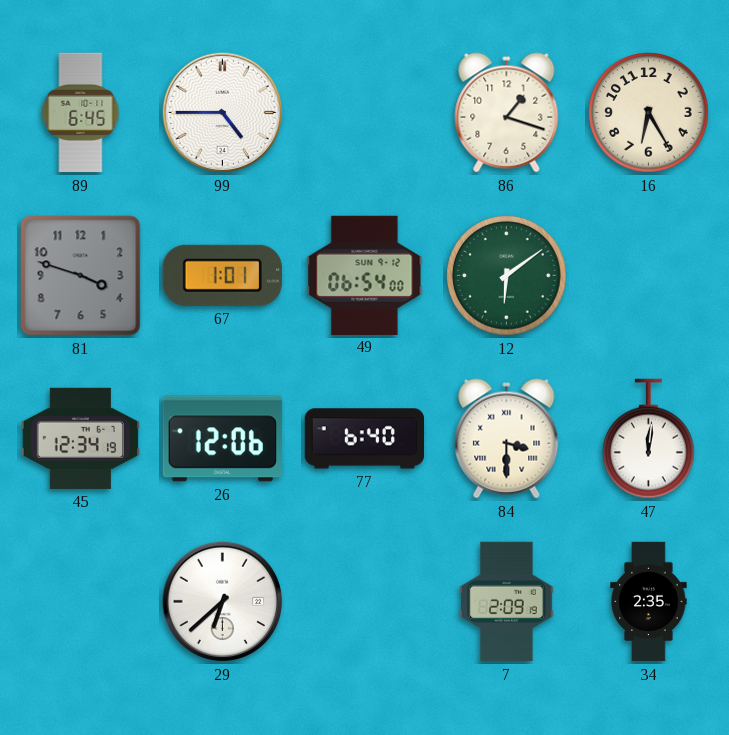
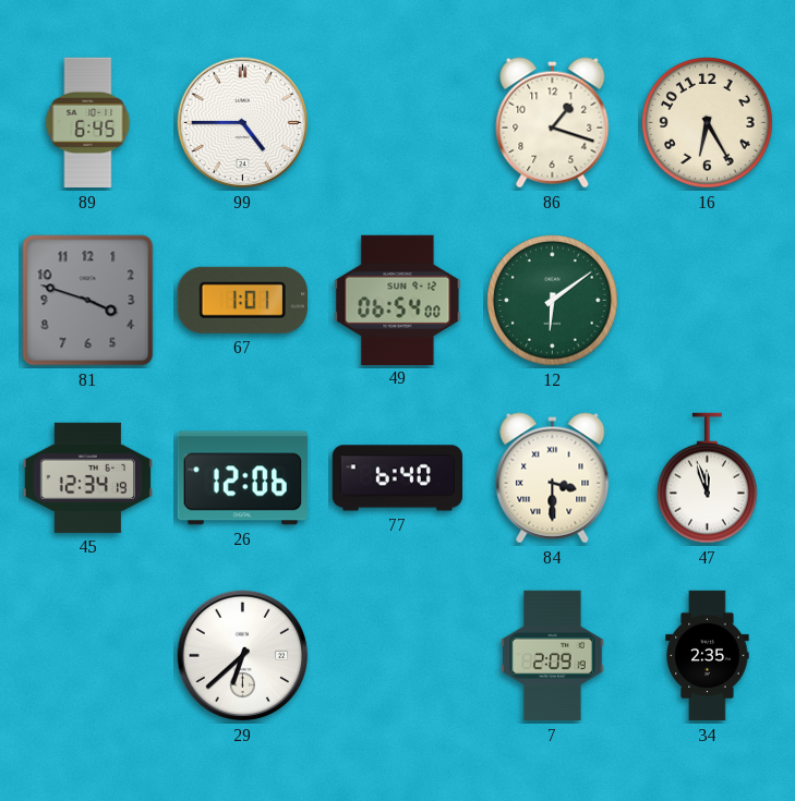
47: 12:01 -> 11:57
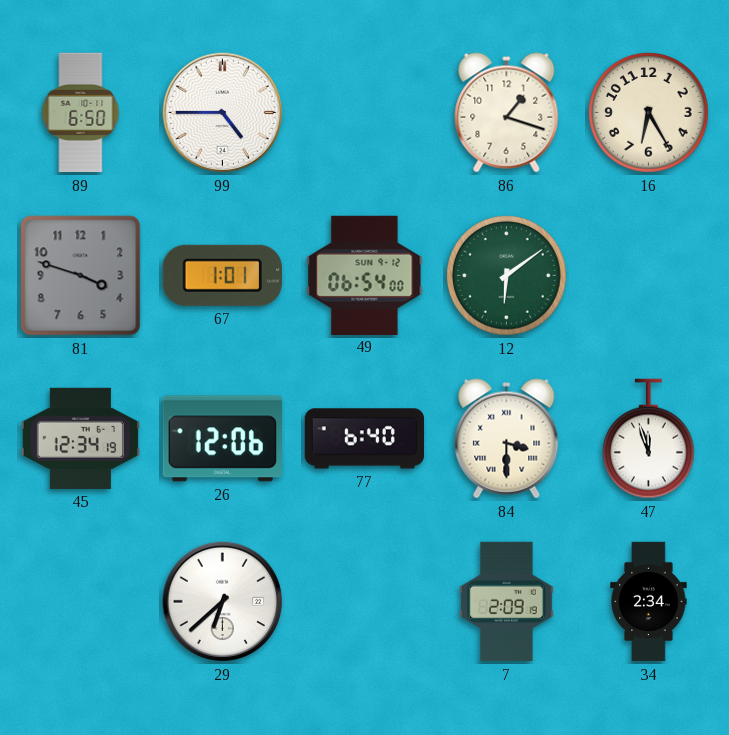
89: 6:45 -> 6:50
34: 2:35 -> 2:34
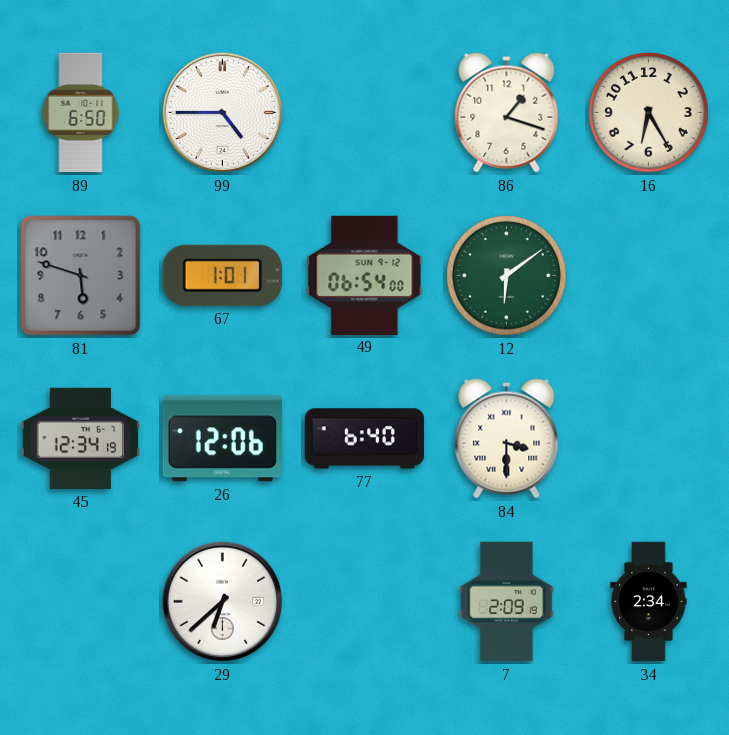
81: 3:48 -> 5:48
47: 11:57 -> none
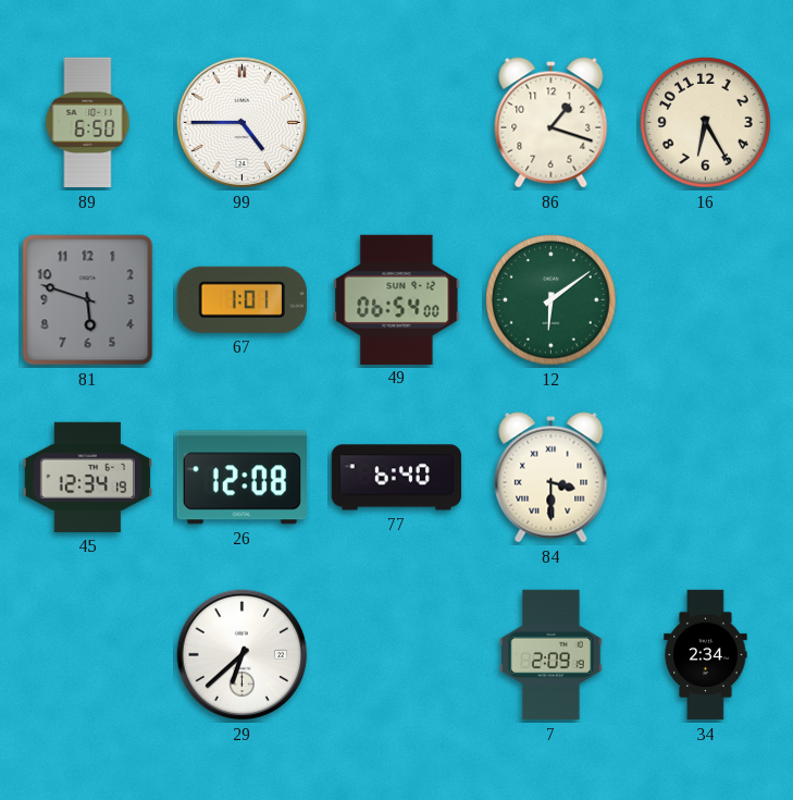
26: 12:06 -> 12:08
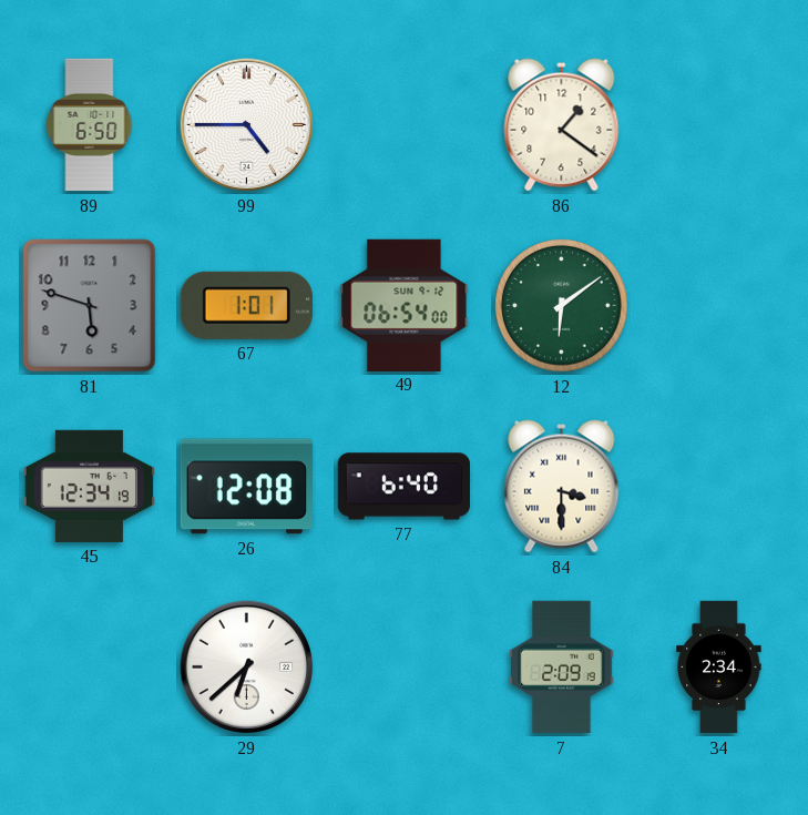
86: 1:18 -> 1:21
16: 6:25 -> none
